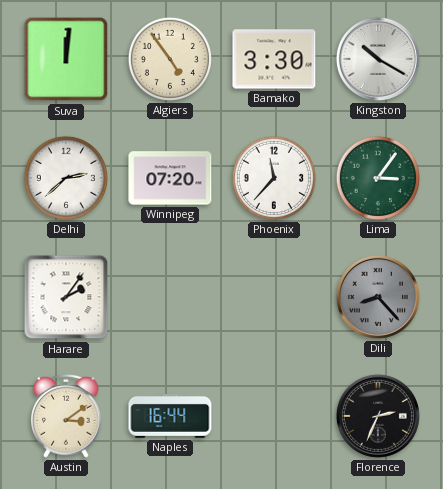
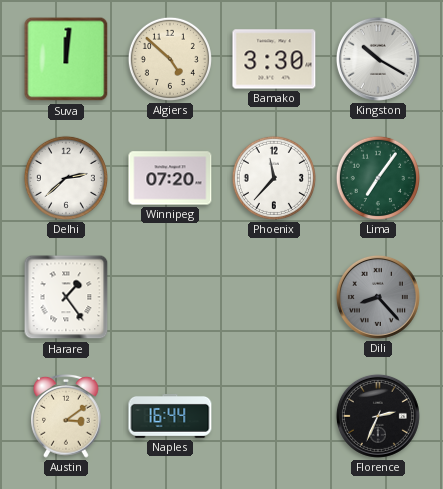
Algiers: 4:54 -> 4:52
Lima: 3:06 -> 7:06
Harare: 2:06 -> 1:24
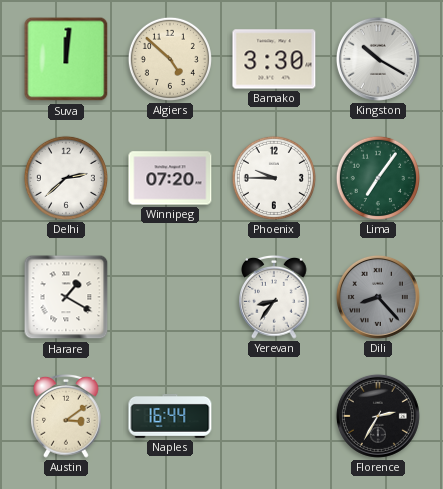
Phoenix: 11:37 -> 9:45
Harare: 1:24 -> 1:20
Yerevan: none -> 8:36
Florence: 2:34 -> 2:35
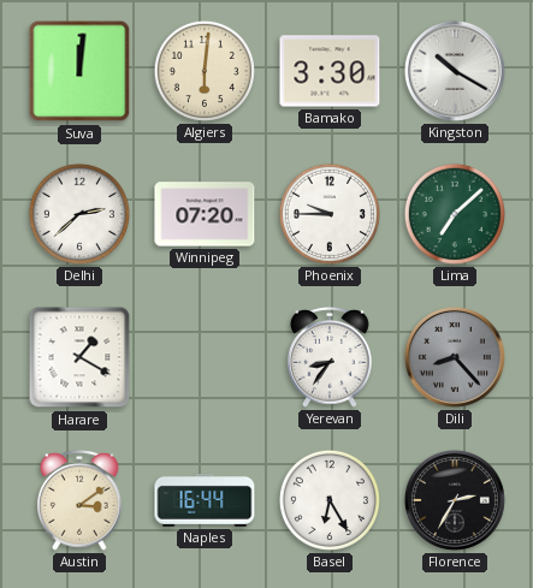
Algiers: 4:52 -> 6:01
Lima: 7:06 -> 7:08
Basel: none -> 6:25
